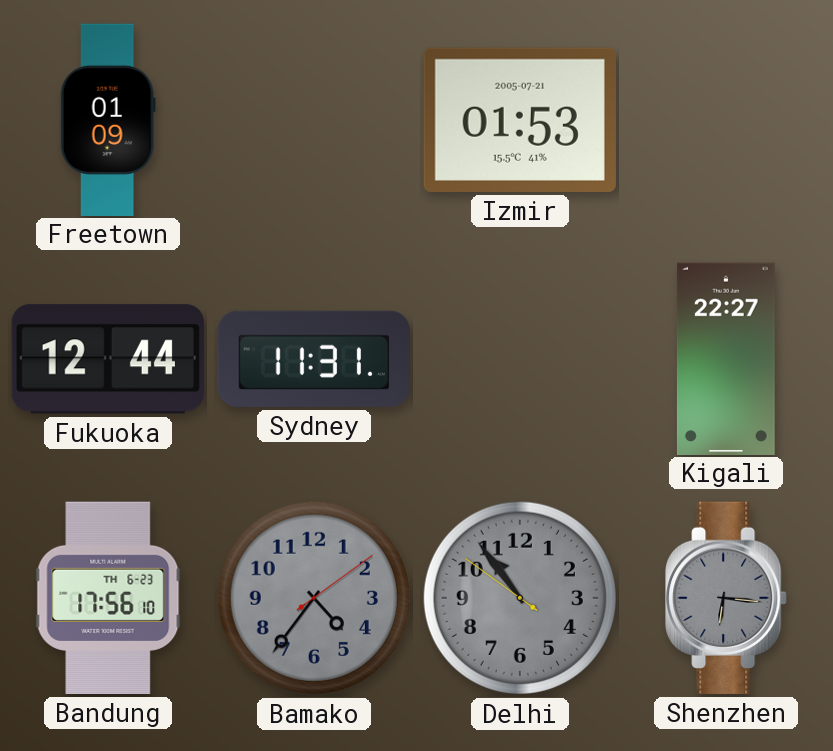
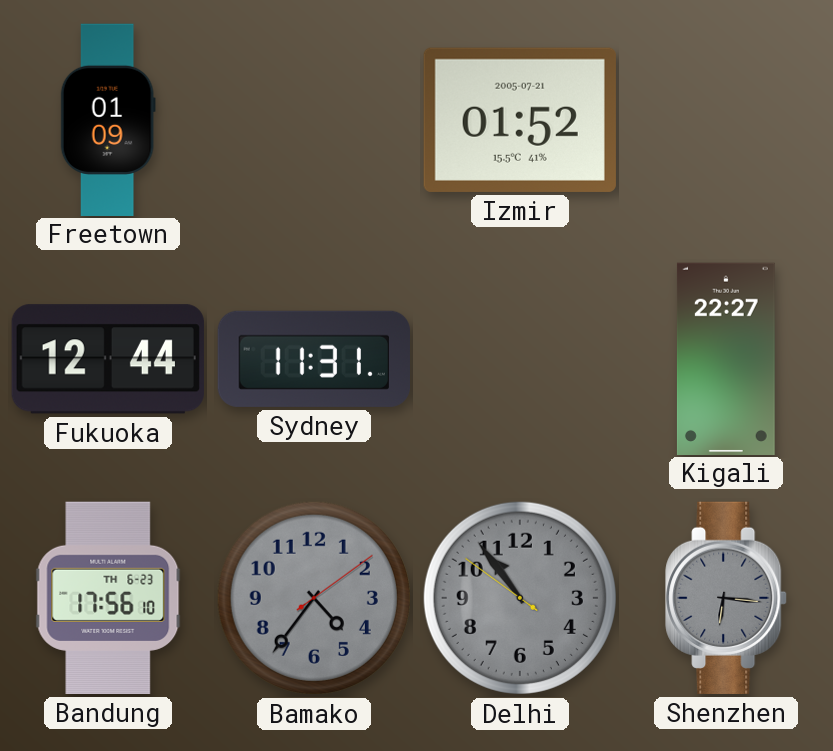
Izmir: 01:53 -> 01:52
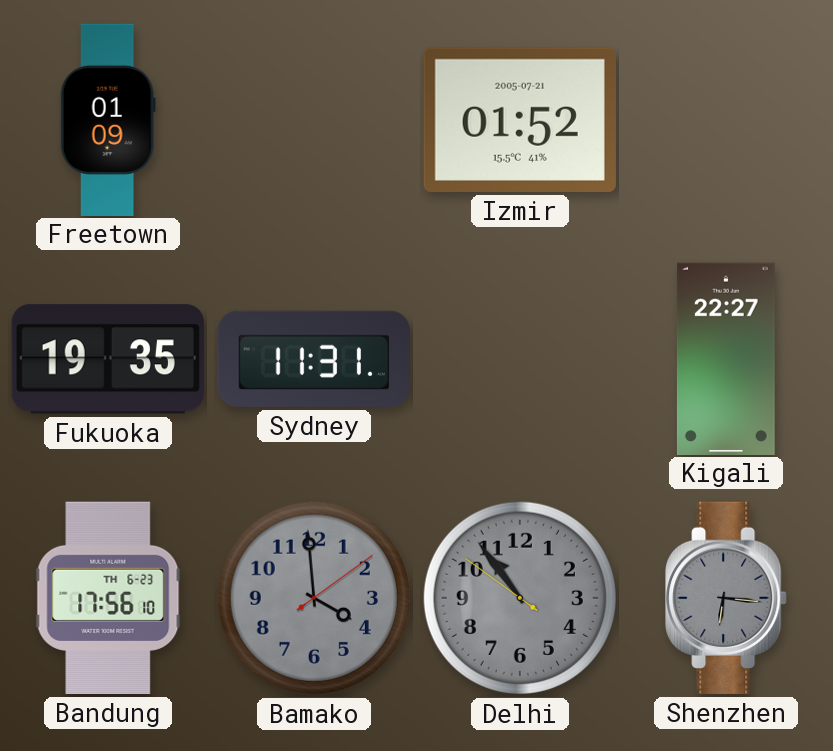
Fukuoka: 12:44 -> 19:35
Bamako: 4:36 -> 3:59
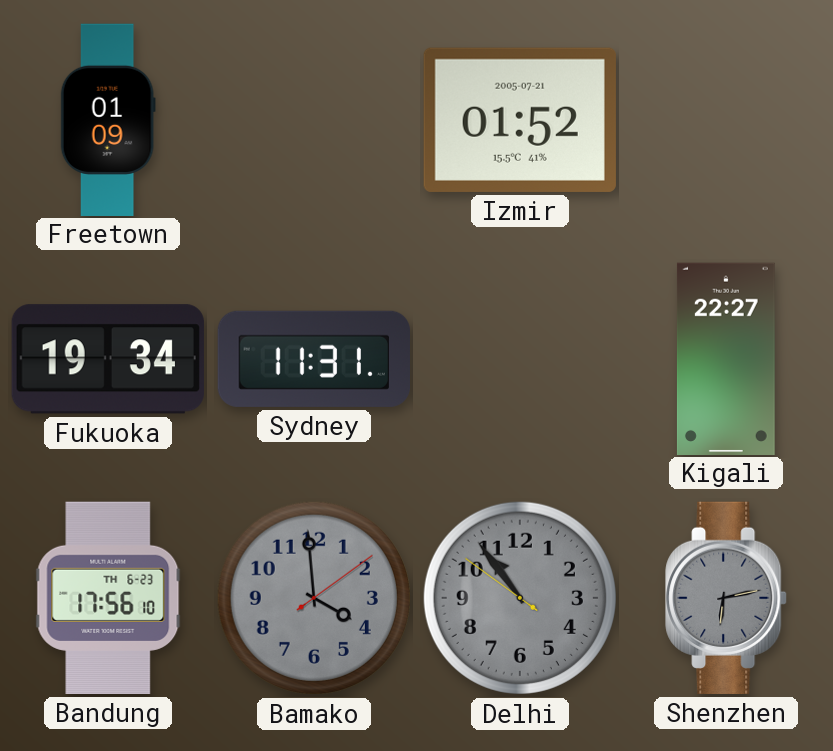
Fukuoka: 19:35 -> 19:34
Shenzhen: 6:16 -> 6:13
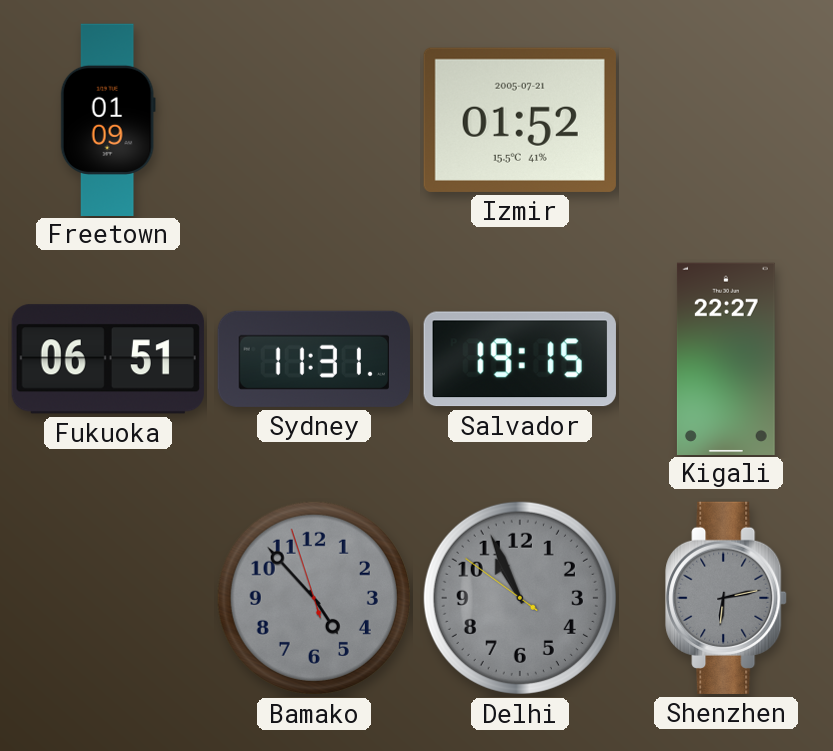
Fukuoka: 19:34 -> 06:51
Salvador: none -> 19:15
Bandung: 17:56 -> none
Bamako: 3:59 -> 4:52
Delhi: 10:53 -> 10:55
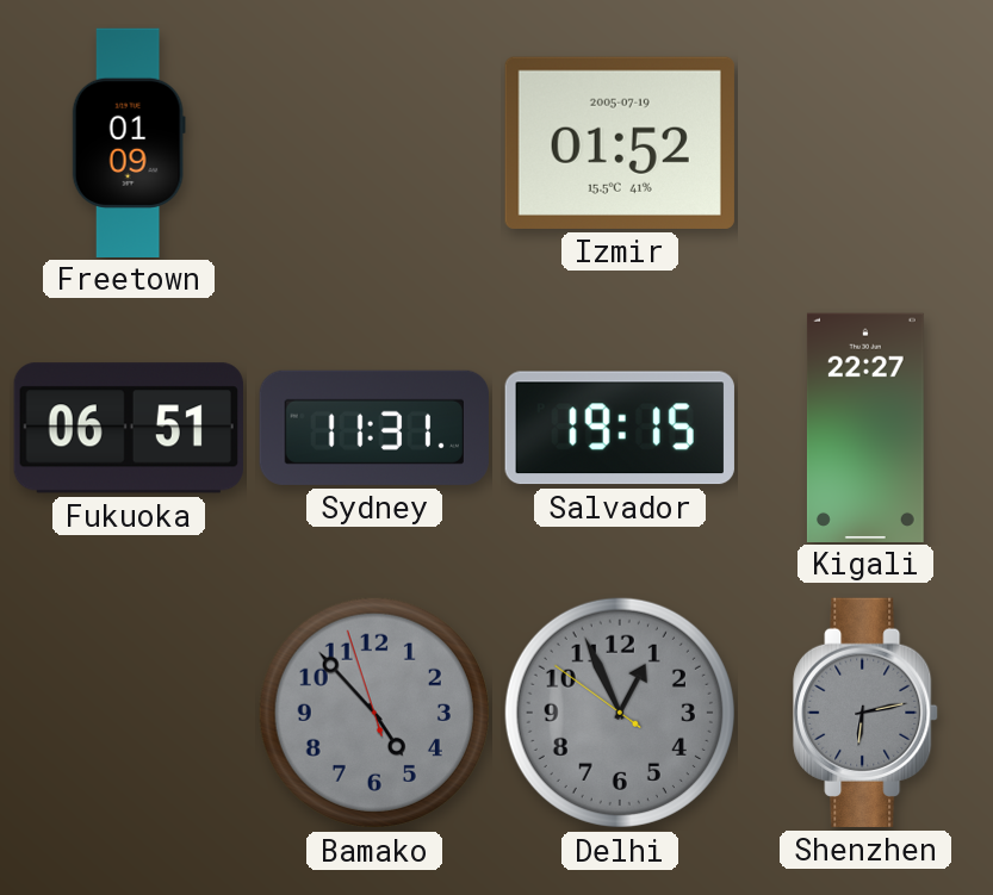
Izmir date: 2005-07-21 -> 2005-07-19
Delhi: 10:55 -> 12:55
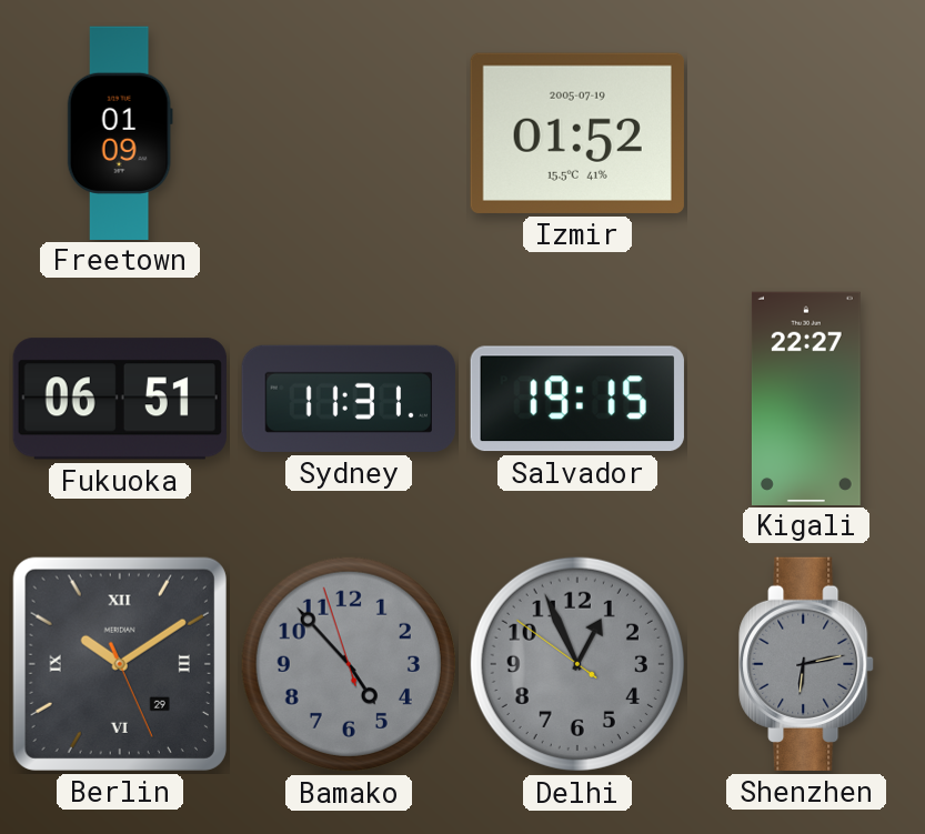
Berlin: none -> 10:09
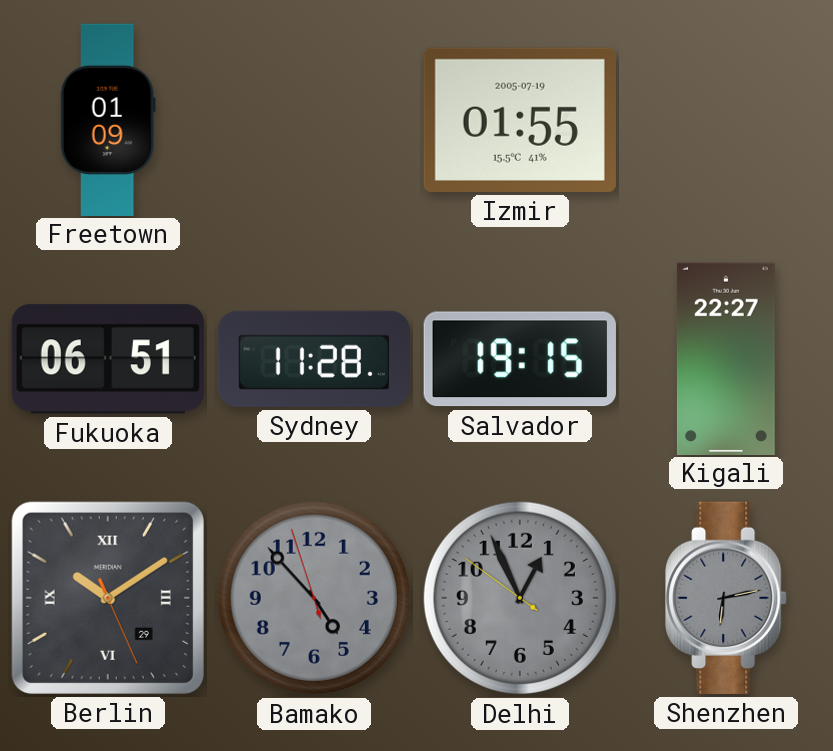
Izmir: 01:52 -> 01:55
Sydney: 11:31 -> 11:28
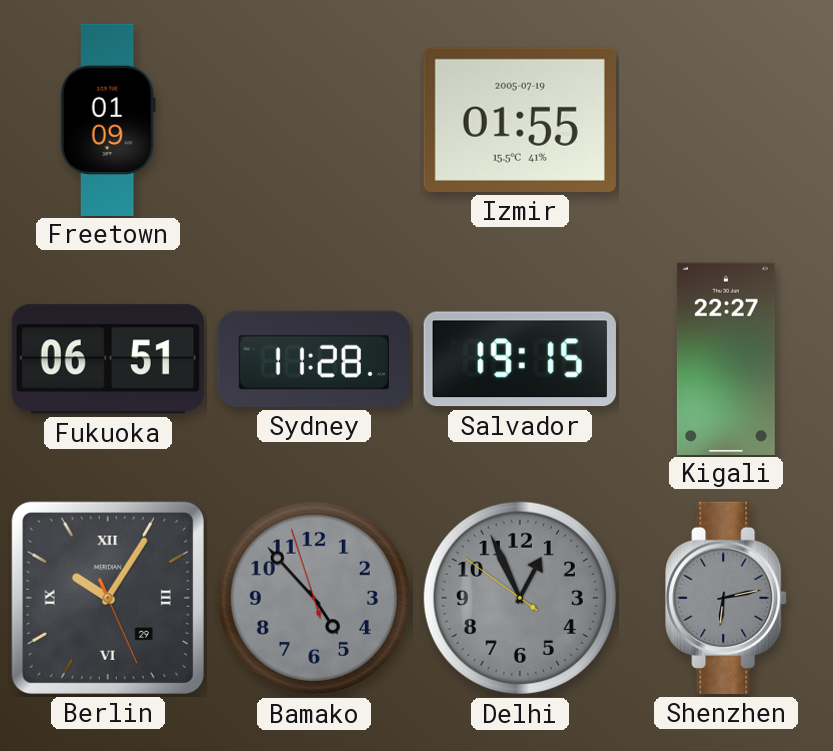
Berlin: 10:09 -> 10:05
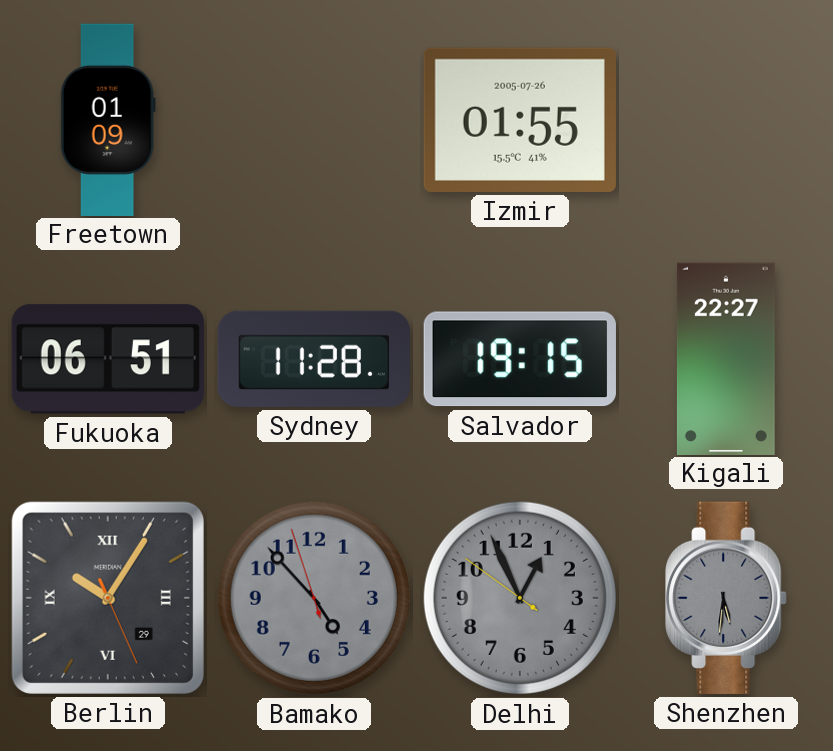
Izmir date: 2005-07-19 -> 2005-07-26
Shenzhen: 6:13 -> 5:31
